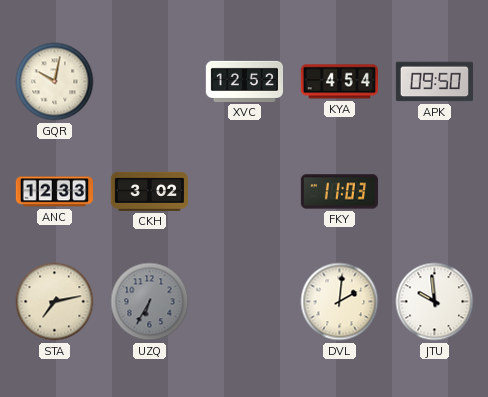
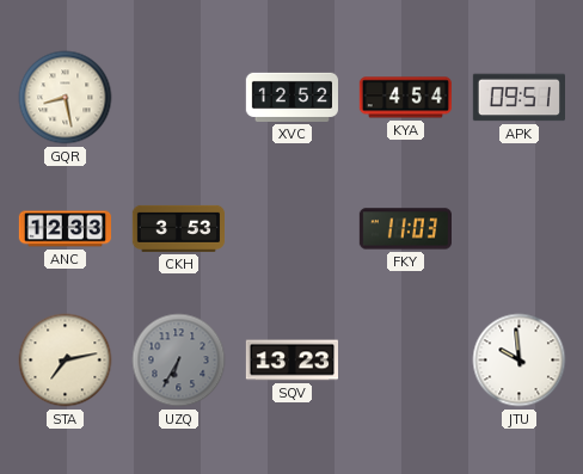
GQR: 10:02 -> 8:28
APK: 09:50 -> 09:51
CKH: 3:02 -> 3:53
SQV: none -> 13:23
DVL: 2:01 -> none
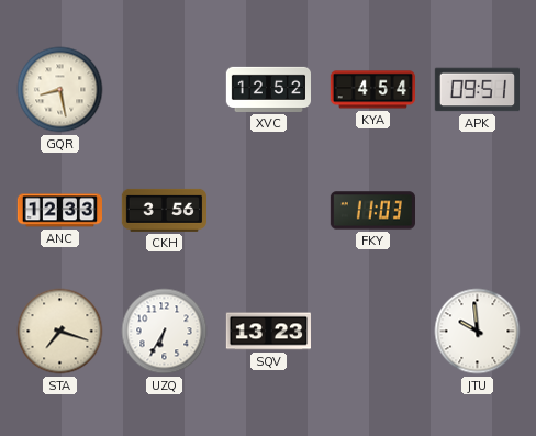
CKH: 3:53 -> 3:56
STA: 7:13 -> 7:18
UZQ dial: grey -> white
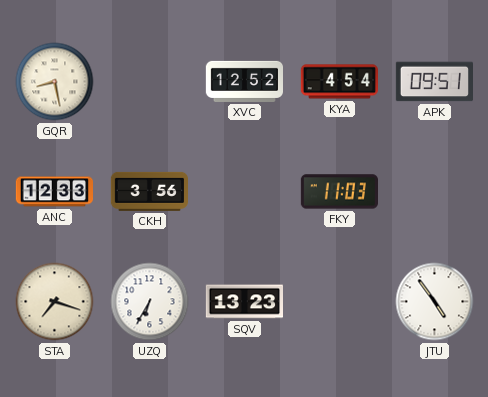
JTU: 9:59 -> 4:54
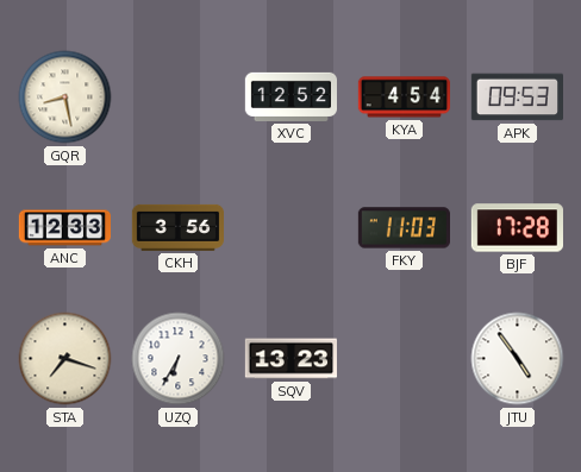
APK: 09:51 -> 09:53
BJF: none -> 17:28
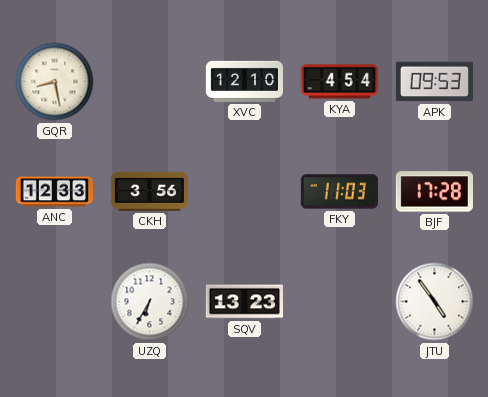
XVC: 12:52 -> 12:10
STA: 7:18 -> none
